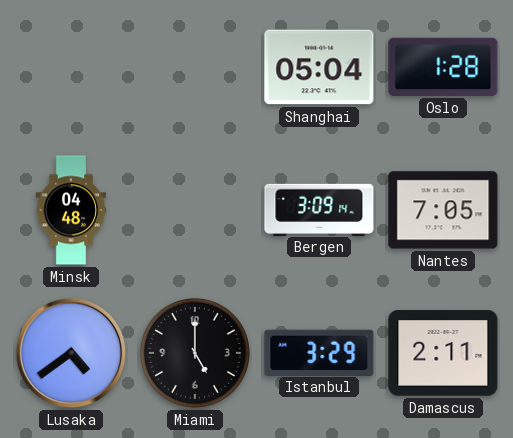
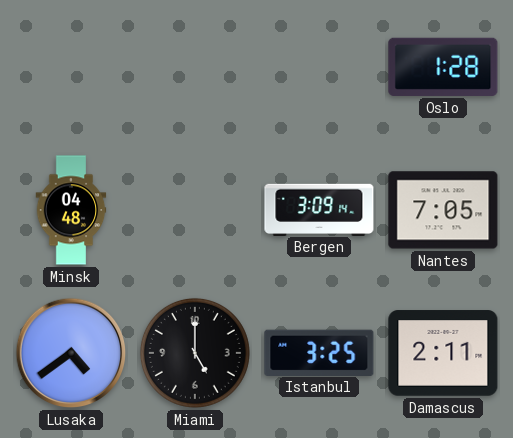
Shanghai: 05:04 -> none
Istanbul: 3:29 -> 3:25
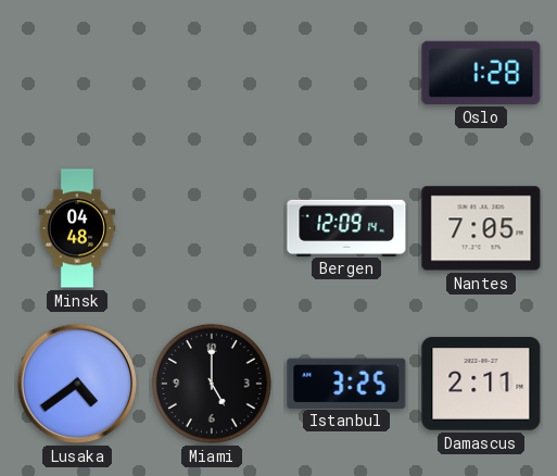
Bergen: 3:09 -> 12:09
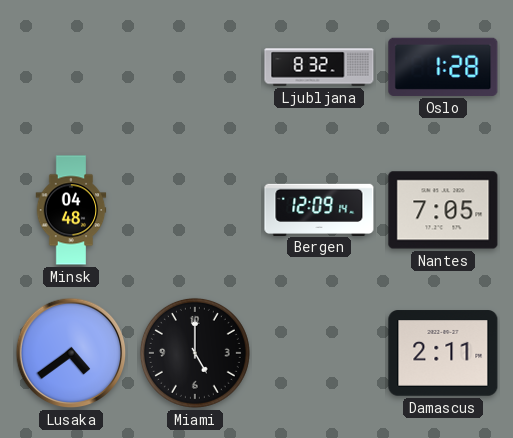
Ljubljana: none -> 8:32
Istanbul: 3:25 -> none
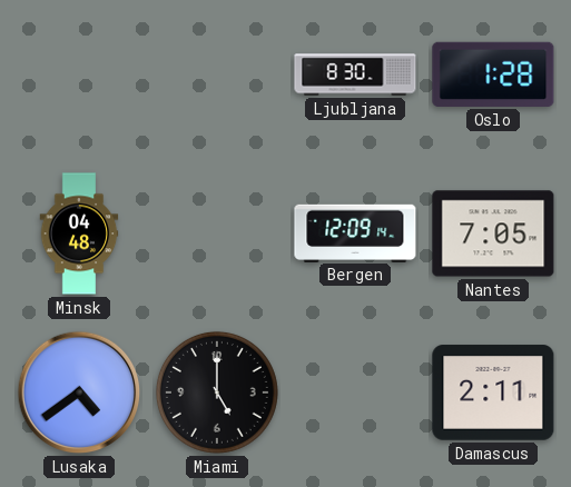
Ljubljana: 8:32 -> 8:30
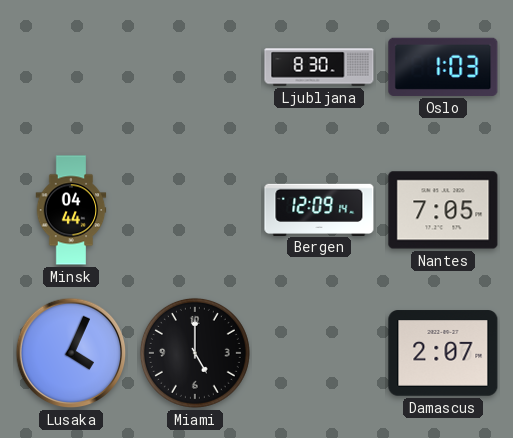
Oslo: 1:28 -> 1:03
Minsk: 04:48 -> 04:44
Lusaka: 4:39 -> 4:04
Damascus: 2:11 -> 2:07
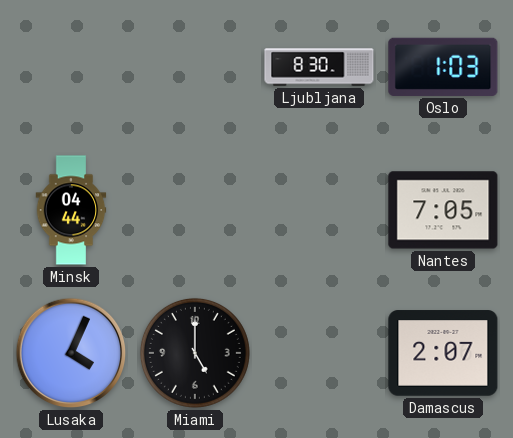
Bergen: 12:09 -> none
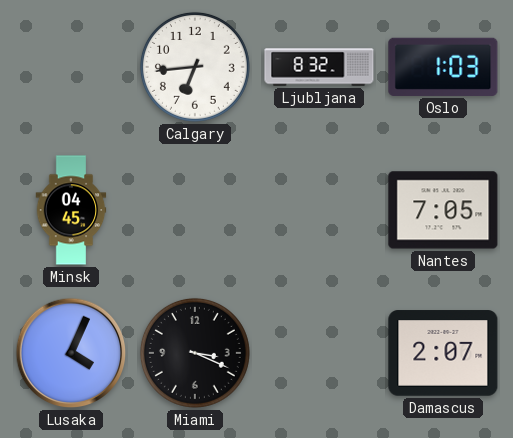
Calgary: none -> 6:44
Ljubljana: 8:30 -> 8:32
Minsk: 04:44 -> 04:45
Miami: 5:00 -> 3:19
